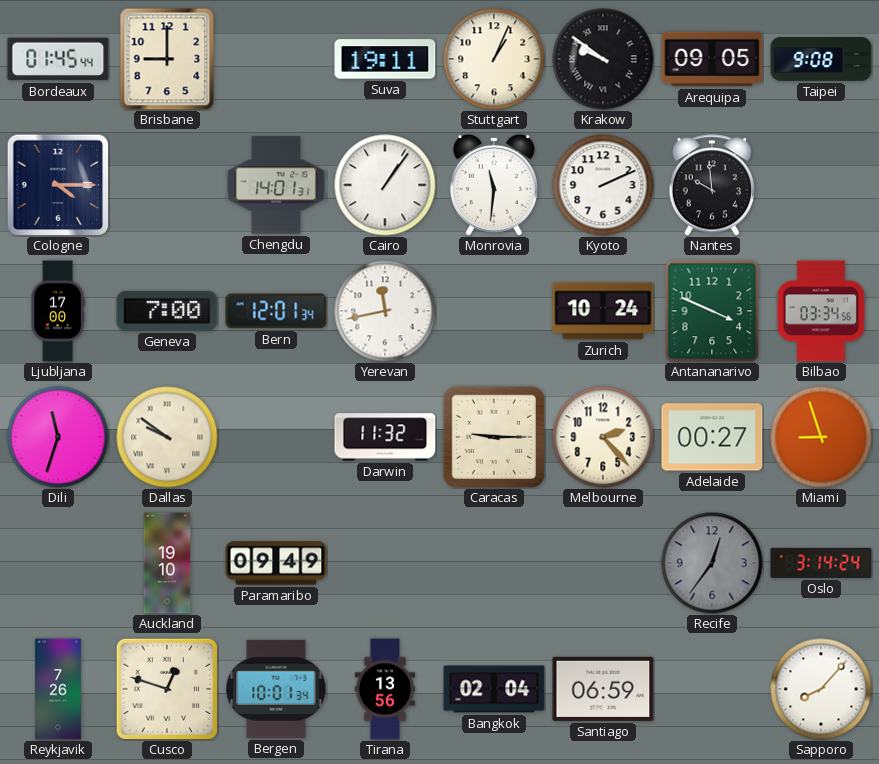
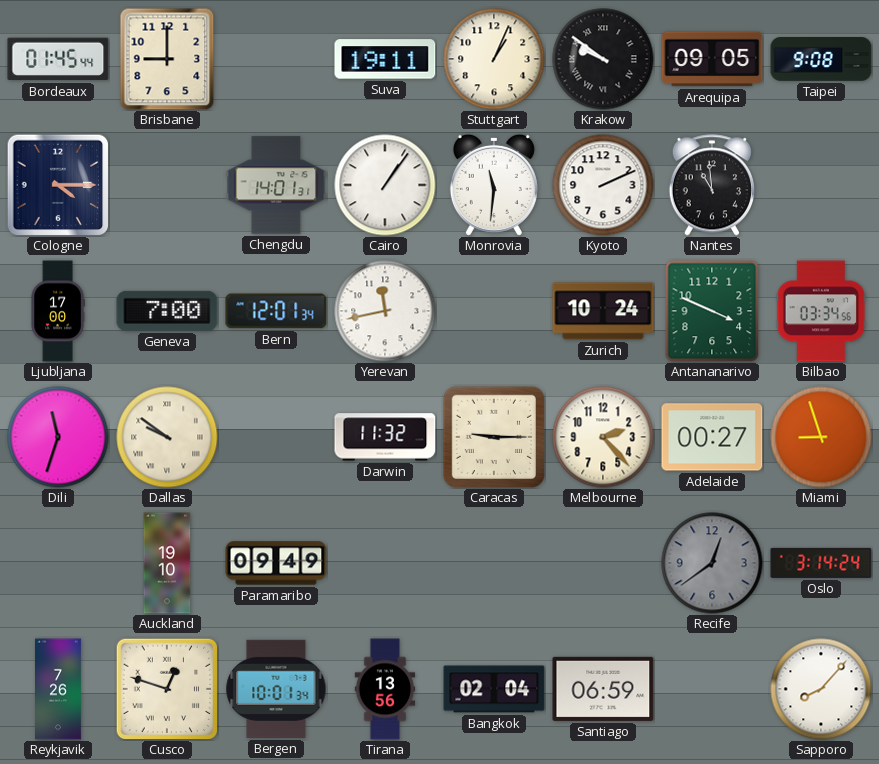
Nantes: 9:59 -> 10:59
Recife: 12:36 -> 12:39
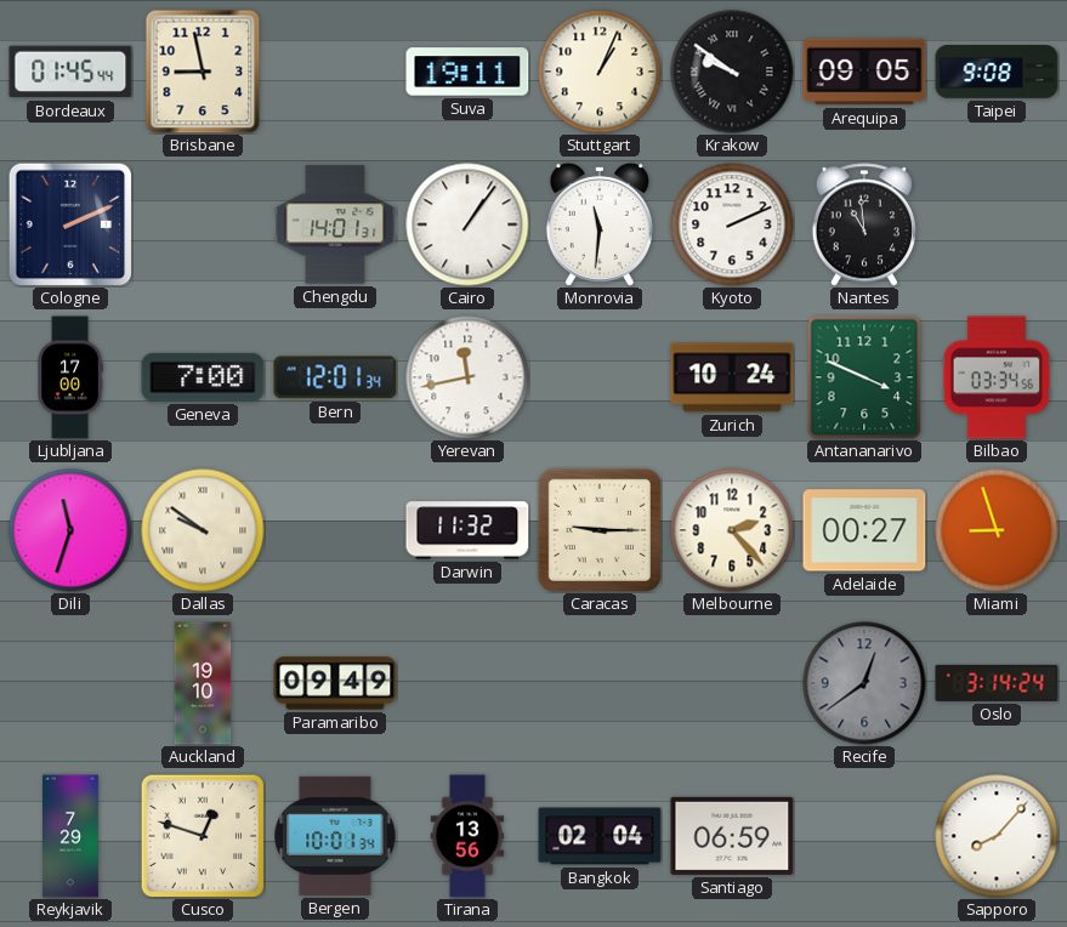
Brisbane: 9:00 -> 8:58
Cologne: 4:15 -> 2:11
Reykjavik: 7:26 -> 7:29
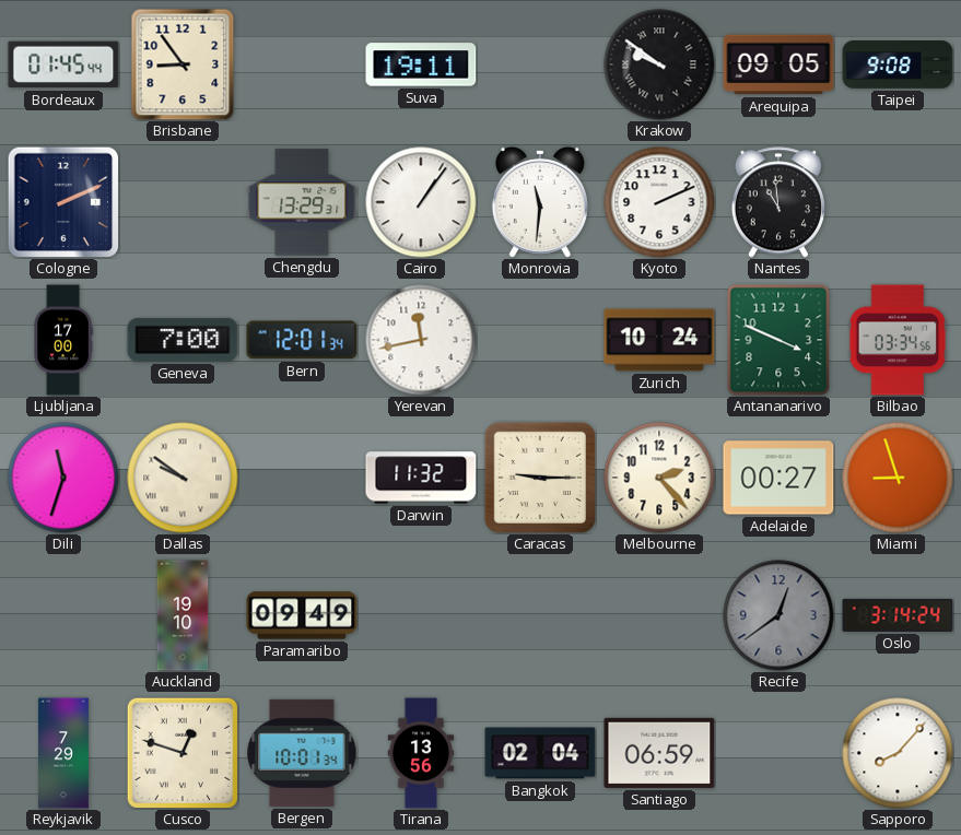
Brisbane: 8:58 -> 8:54
Stuttgart: 1:04 -> none
Chengdu: 14:01 -> 13:29
